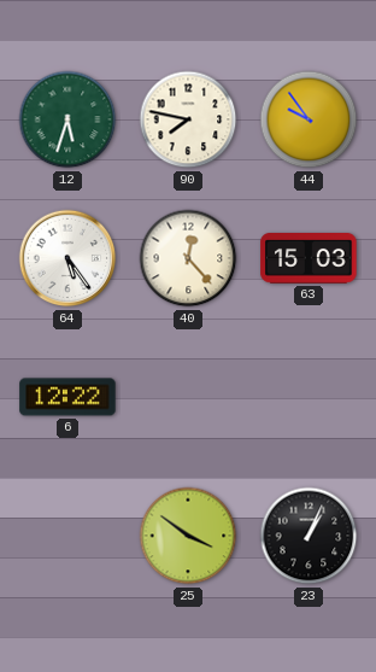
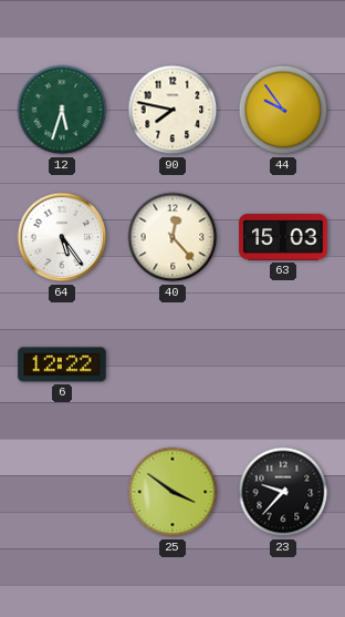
23: 1:04 -> 9:37
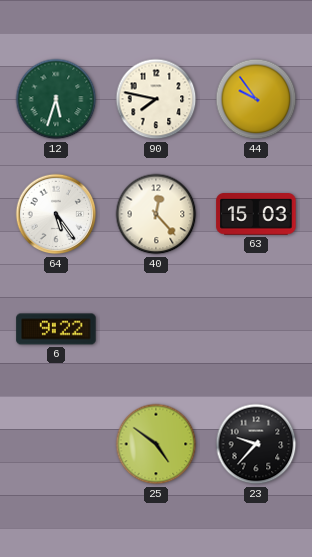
6: 12:22 -> 9:22
25: 3:51 -> 4:51
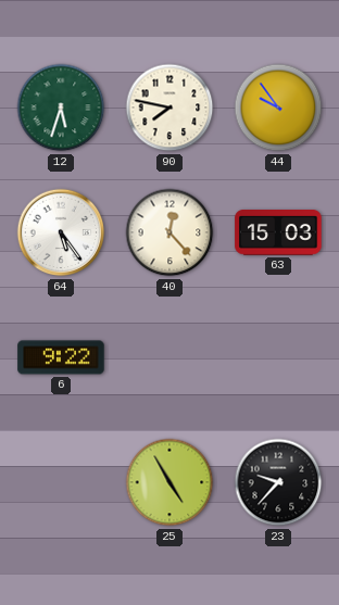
25: 4:51 -> 4:55
